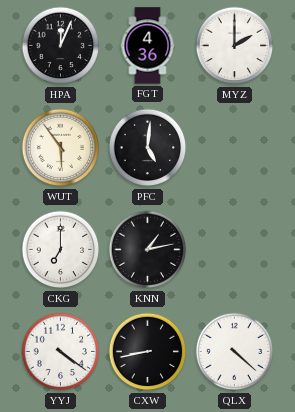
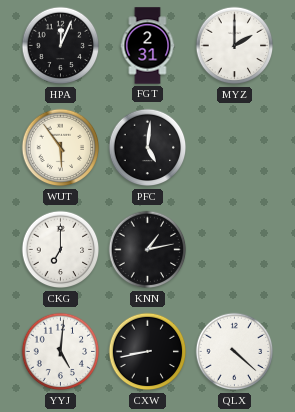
FGT: 4:36 -> 2:31
YYJ: 4:21 -> 5:01
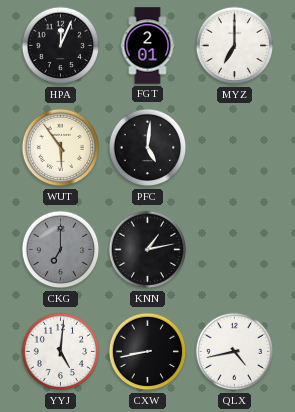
FGT: 2:31 -> 2:01
MYZ: 2:00 -> 7:00
CKG dial: white -> grey
QLX: 4:22 -> 4:43
